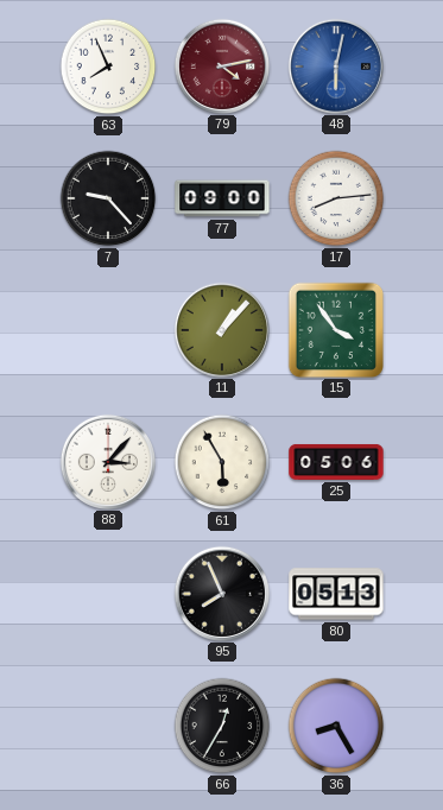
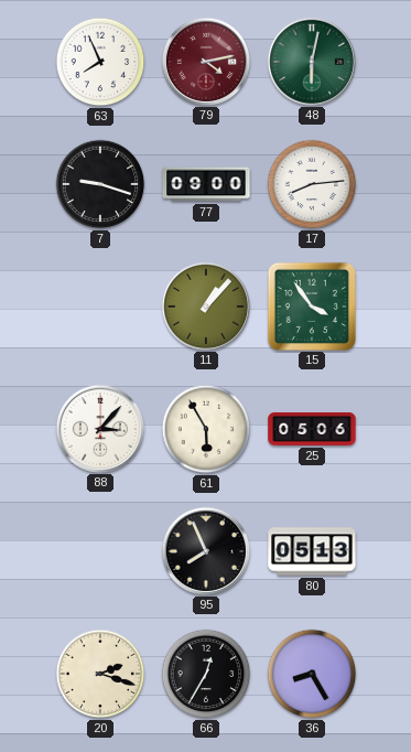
48 dial: blue -> green
7: 9:23 -> 9:18
20: none -> 2:18
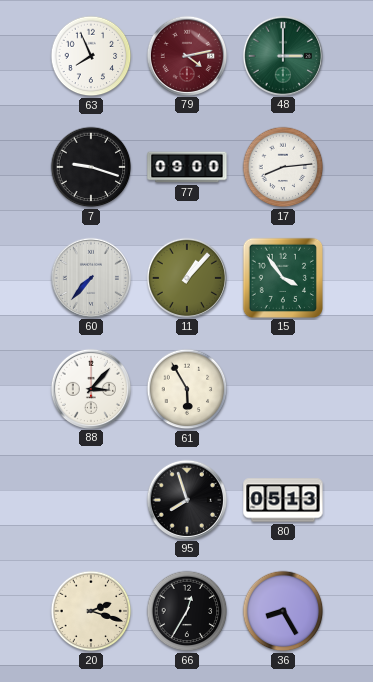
48: 6:02 -> 3:00
60: none -> 7:37
25: 05:06 -> none
95: 7:56 -> 7:57
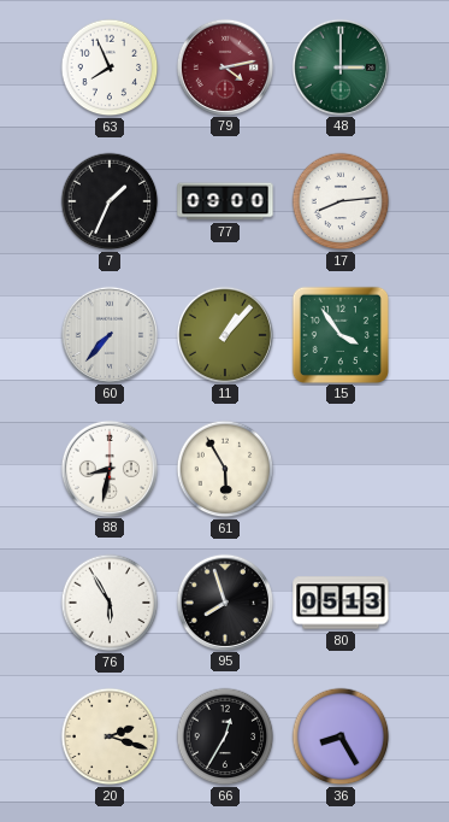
7: 9:18 -> 1:34
88: 3:07 -> 8:32
76: none -> 5:55
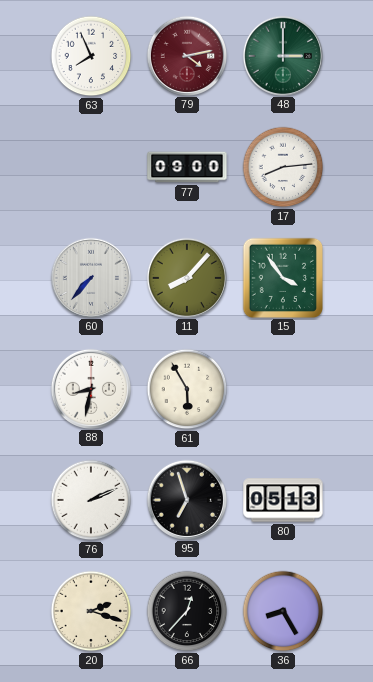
7: 1:34 -> none
11: 1:07 -> 8:07
76: 5:55 -> 2:11
95: 7:57 -> 6:57
66: 12:35 -> 12:37
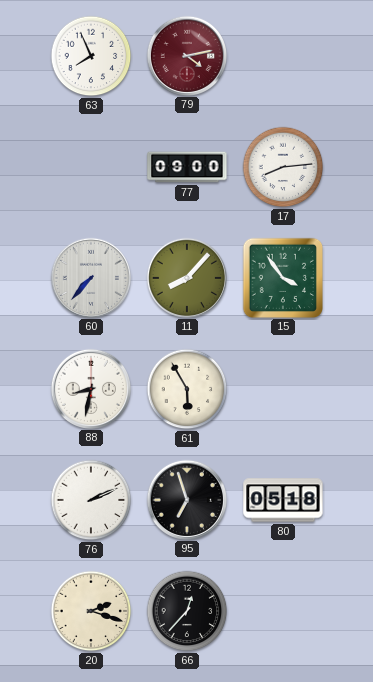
48: 3:00 -> none
80: 05:13 -> 05:18
36: 8:25 -> none
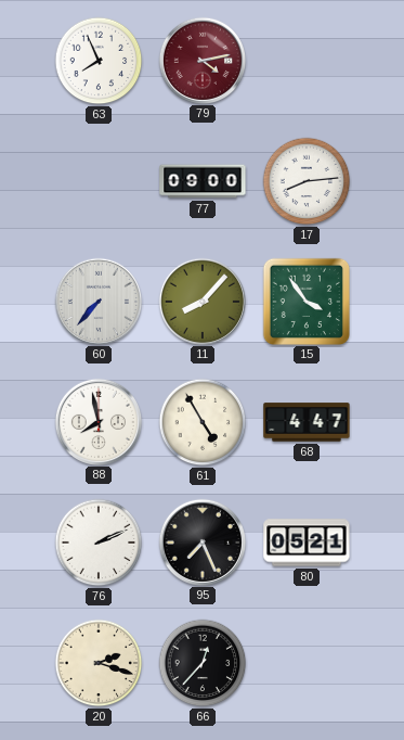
88: 8:32 -> 7:58
61: 5:55 -> 4:55
68: none -> 4:47
95: 6:57 -> 7:26
80: 05:18 -> 05:21
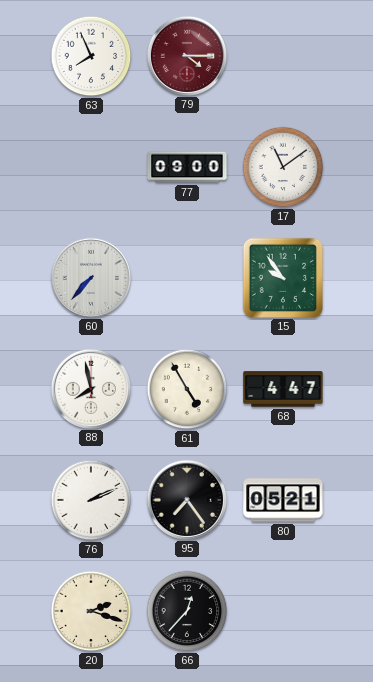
79: 4:13 -> 4:15
17: 8:14 -> 11:09
11: 8:07 -> none
15: 3:54 -> 9:54
95: 7:26 -> 7:24
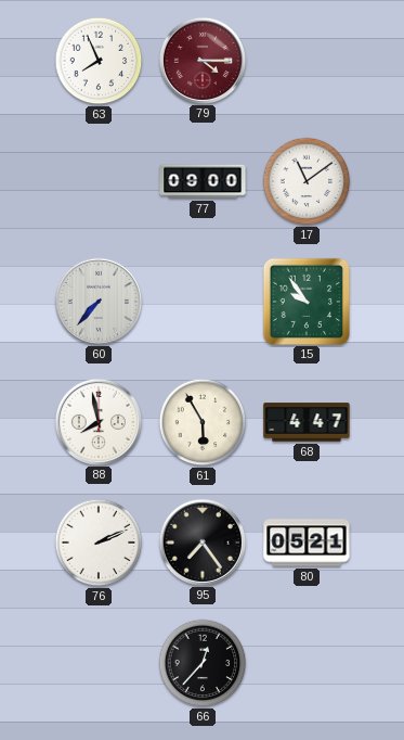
61: 4:55 -> 5:55
20: 2:18 -> none
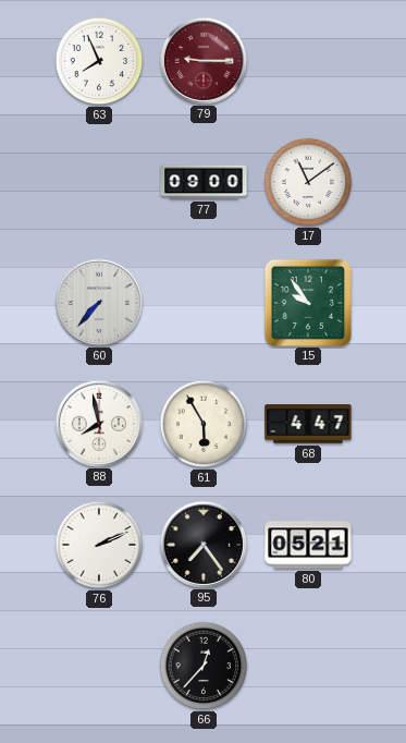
79: 4:15 -> 9:15
